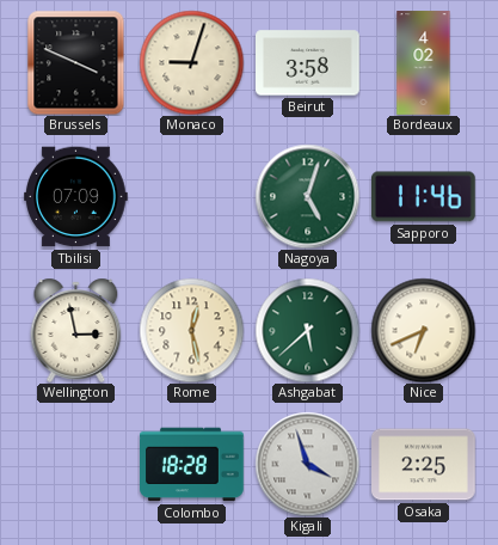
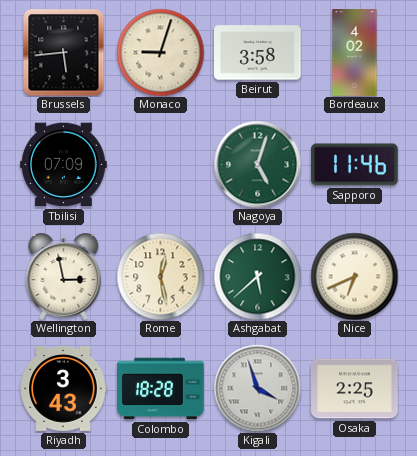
Brussels: 3:49 -> 5:44
Riyadh: none -> 3:43
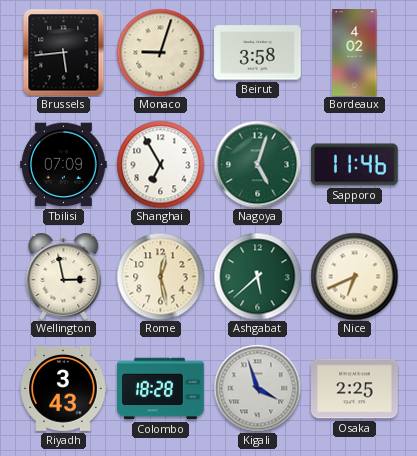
Shanghai: none -> 6:55
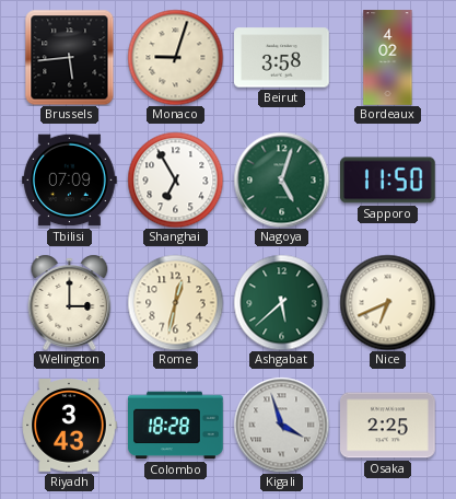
Sapporo: 11:46 -> 11:50
Wellington: 2:58 -> 3:00
Rome: 12:28 -> 12:32
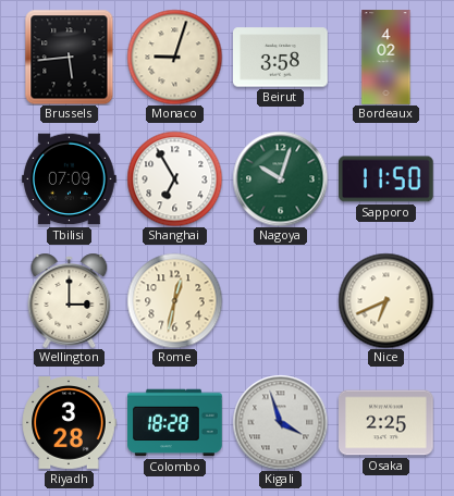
Nagoya: 5:03 -> 10:03
Ashgabat: 5:38 -> none
Riyadh: 3:43 -> 3:28
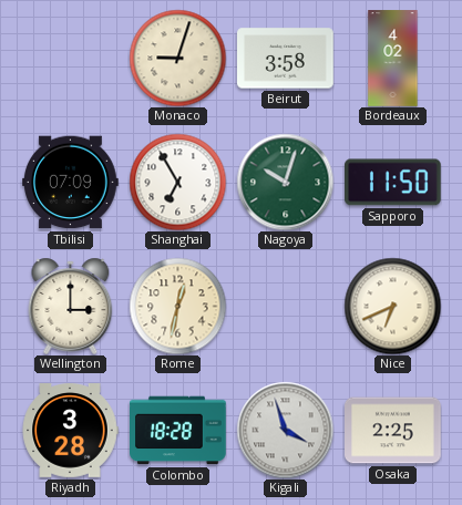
Brussels: 5:44 -> none
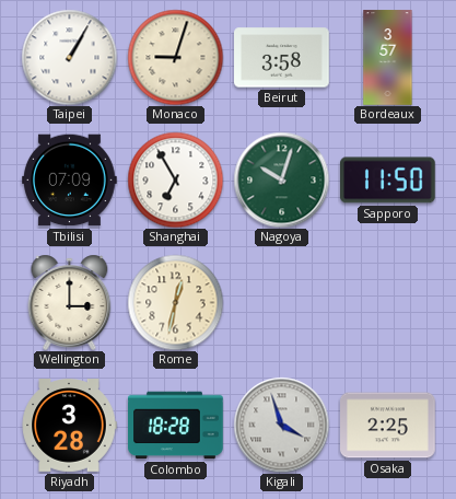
Taipei: none -> 1:05
Bordeaux: 4:02 -> 3:57
Nice: 6:41 -> none
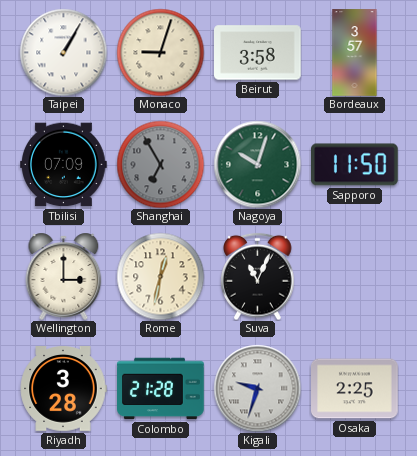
Shanghai dial: white -> grey
Suva: none -> 11:04
Colombo: 18:28 -> 21:28
Kigali: 3:57 -> 9:33
